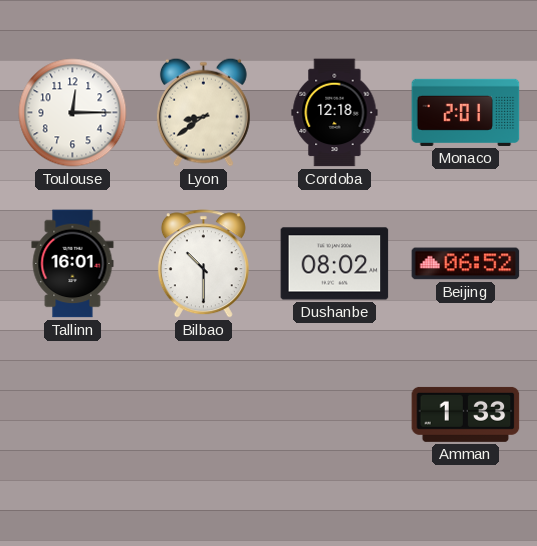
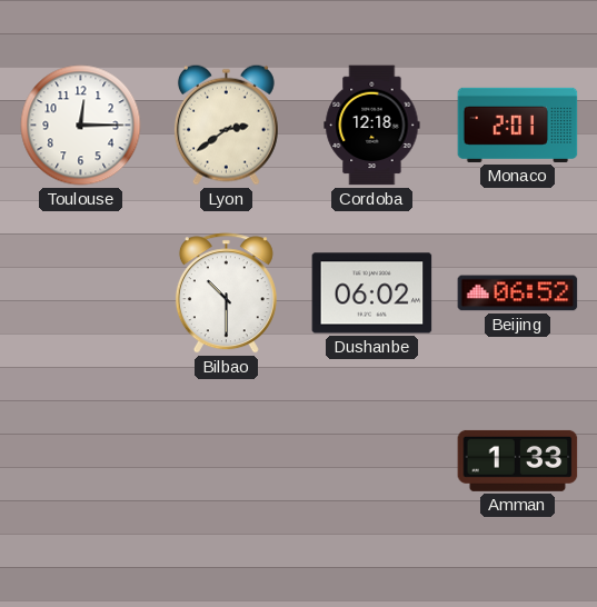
Lyon: 8:39 -> 2:39
Tallinn: 16:01 -> none
Dushanbe: 08:02 -> 06:02
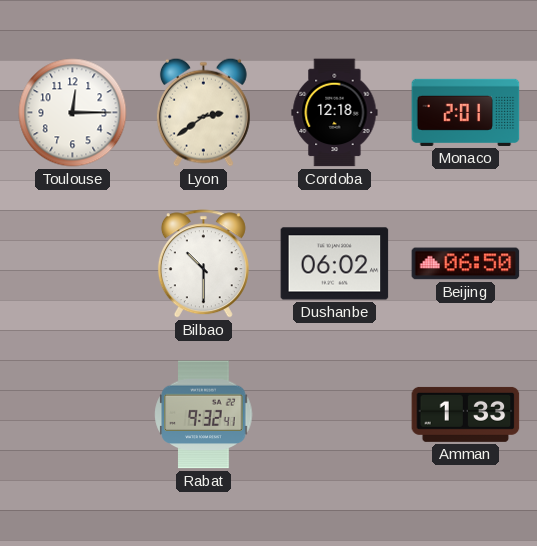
Beijing: 06:52 -> 06:50
Rabat: none -> 9:32
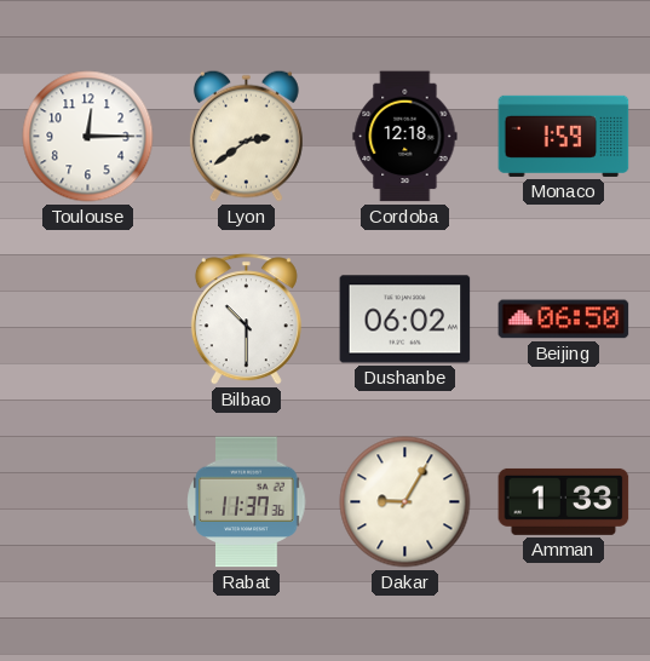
Monaco: 2:01 -> 1:59
Rabat: 9:32 -> 11:37
Dakar: none -> 9:05
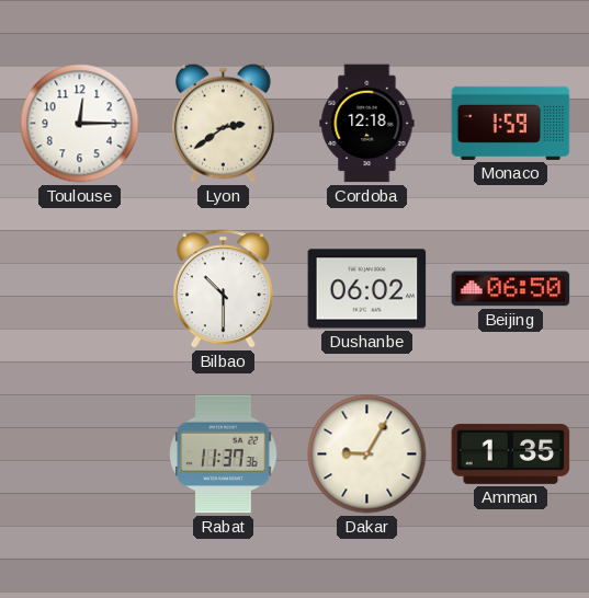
Amman: 1:33 -> 1:35
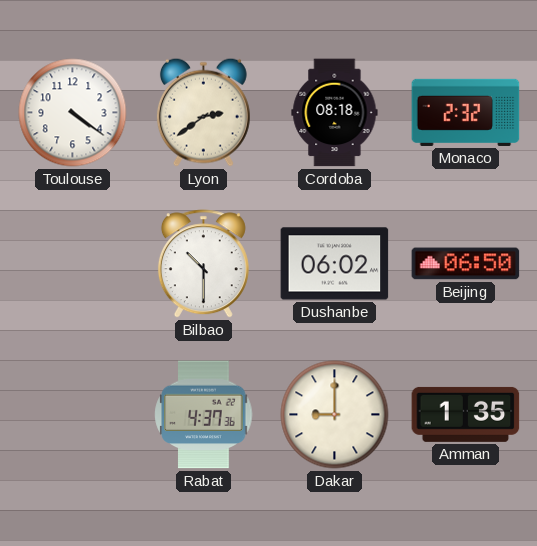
Toulouse: 12:15 -> 4:21
Cordoba: 12:18 -> 08:18
Monaco: 1:59 -> 2:32
Rabat: 11:37 -> 4:37
Dakar: 9:05 -> 9:00
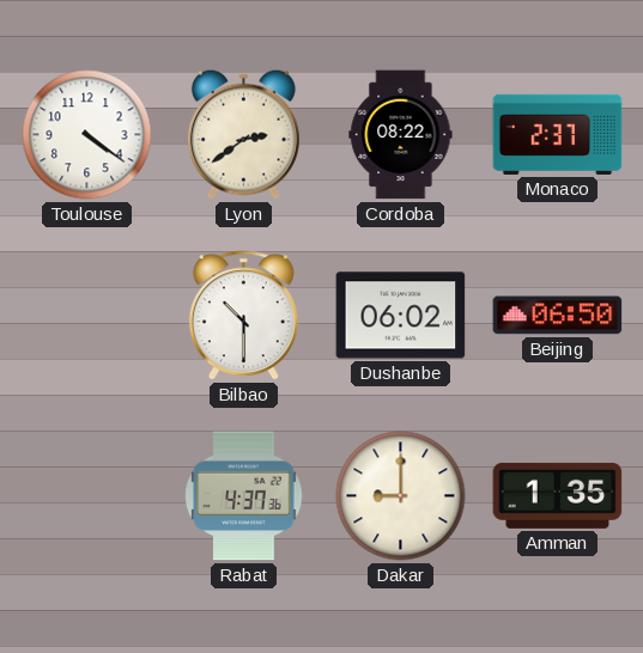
Cordoba: 08:18 -> 08:22
Monaco: 2:32 -> 2:37
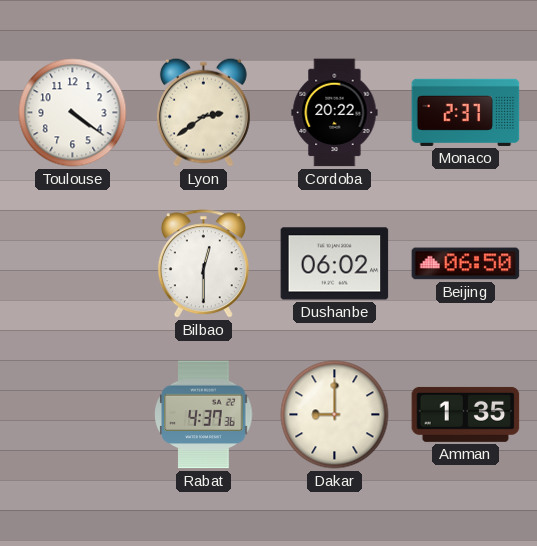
Cordoba: 08:22 -> 20:22
Bilbao: 10:30 -> 12:30
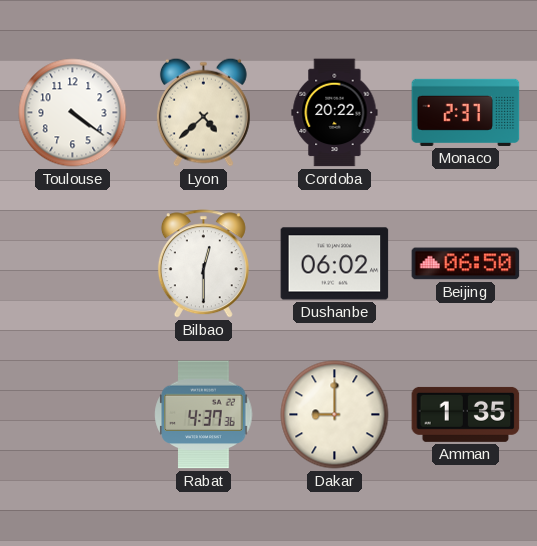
Lyon: 2:39 -> 4:38
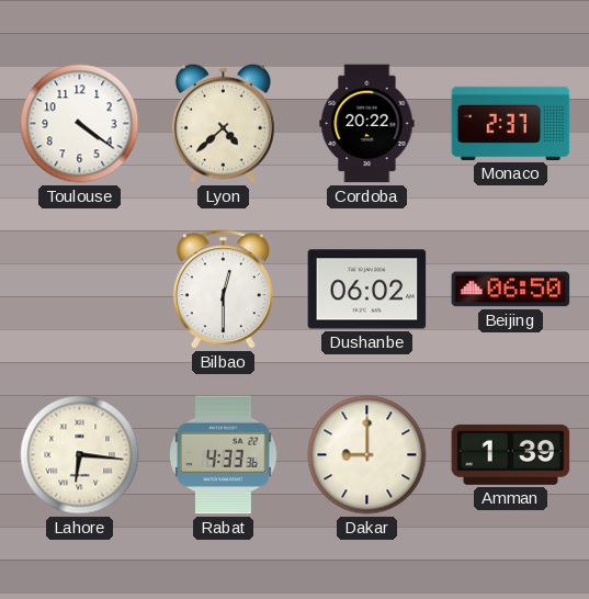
Lahore: none -> 6:16
Rabat: 4:37 -> 4:33
Amman: 1:35 -> 1:39
